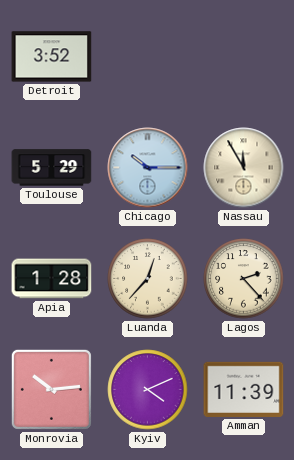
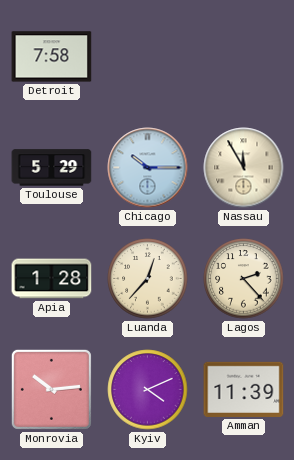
Detroit: 3:52 -> 7:58
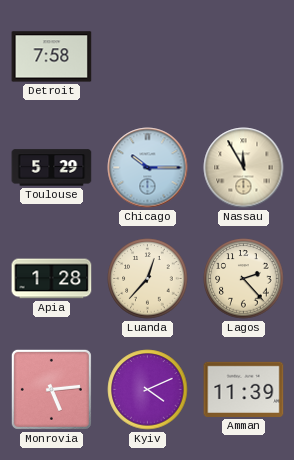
Monrovia: 10:14 -> 5:14
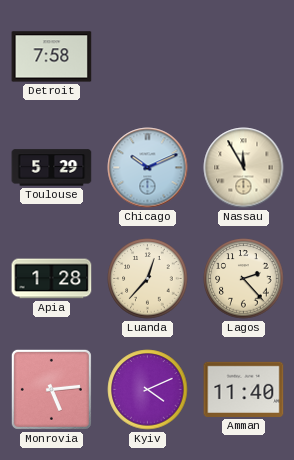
Chicago: 10:15 -> 10:11
Amman: 11:39 -> 11:40
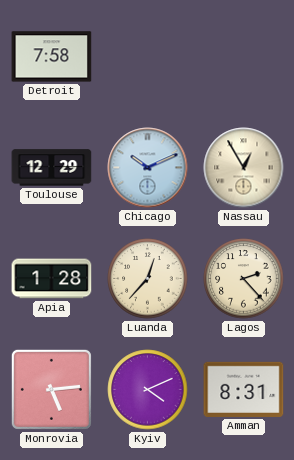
Toulouse: 5:29 -> 12:29
Nassau: 11:55 -> 12:55
Amman: 11:40 -> 8:31
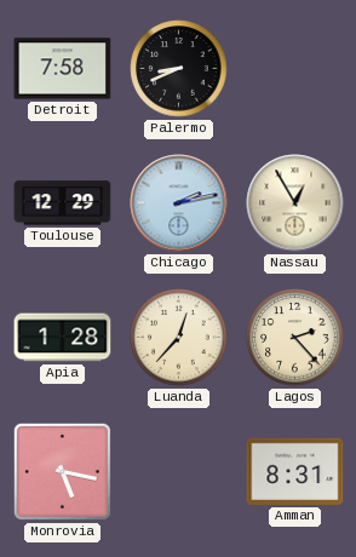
Palermo: none -> 8:41
Chicago: 10:11 -> 2:13
Monrovia: 5:14 -> 5:17
Kyiv: 4:11 -> none
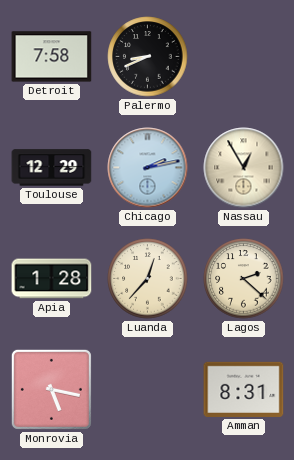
Lagos: 2:23 -> 2:22
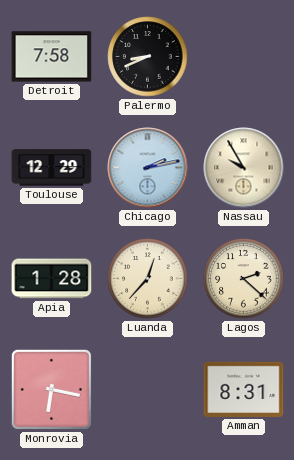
Nassau: 12:55 -> 9:55
Monrovia: 5:17 -> 6:17
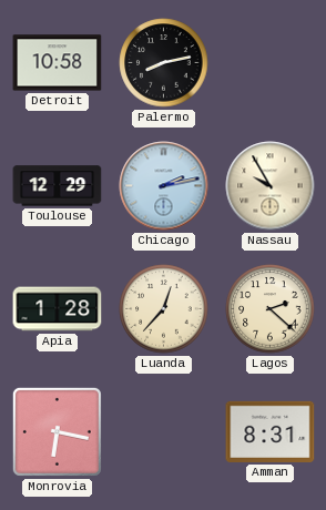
Detroit: 7:58 -> 10:58
Palermo: 8:41 -> 8:13
